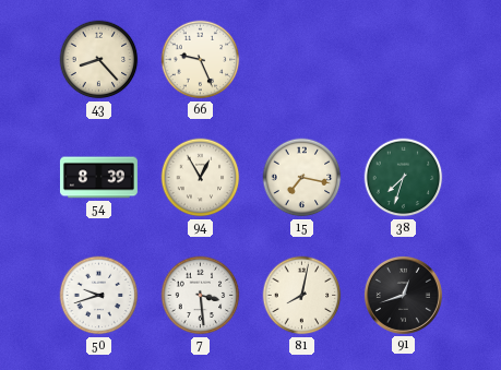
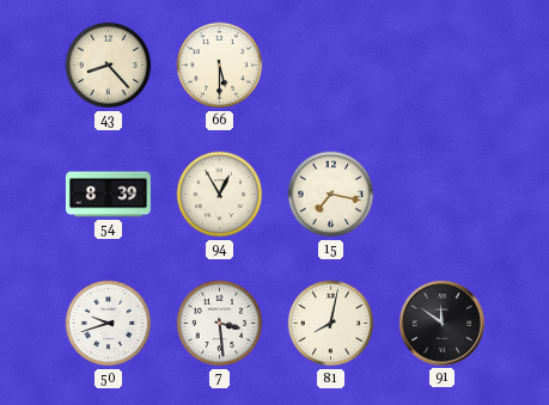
66: 9:26 -> 5:30
38: 7:33 -> none
91: 12:42 -> 11:51
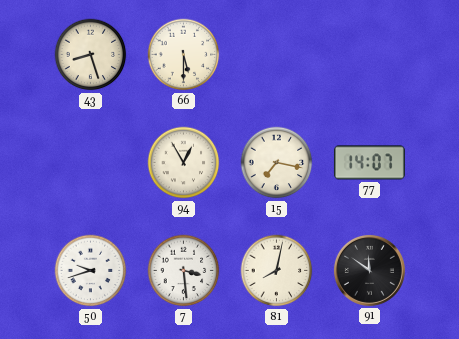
43: 8:23 -> 8:27
54: 8:39 -> none
77: none -> 14:07
